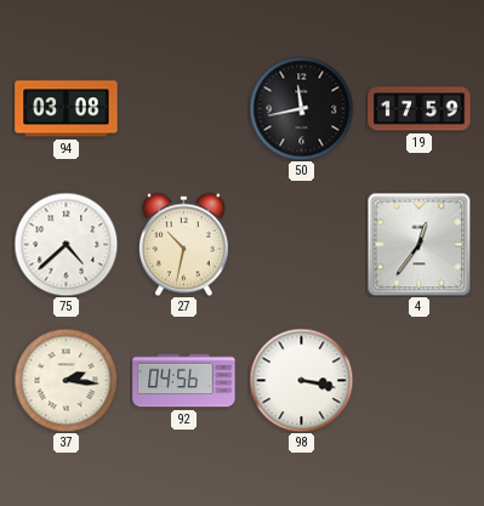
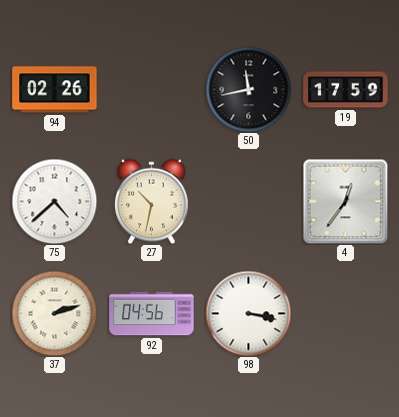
94: 03:08 -> 02:26
37: 2:16 -> 2:12
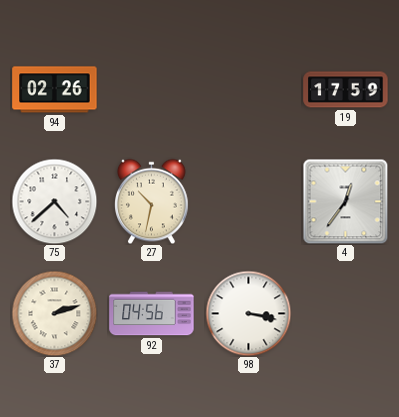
50: 11:43 -> none
